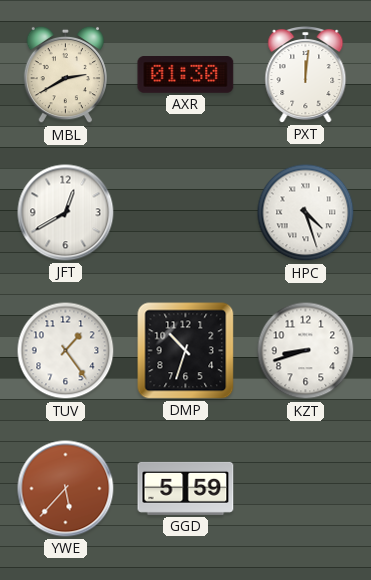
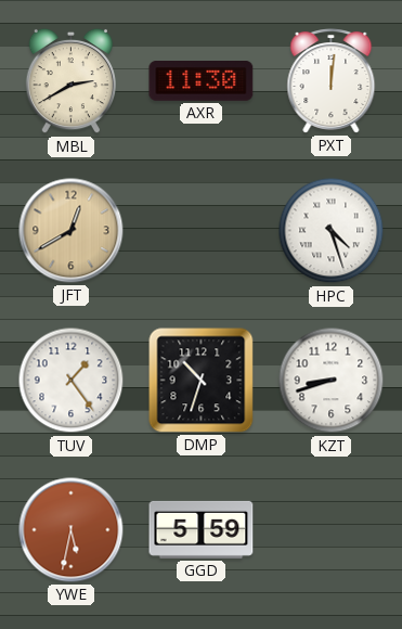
AXR: 01:30 -> 11:30
JFT dial: white -> champagne
YWE: 5:37 -> 5:32
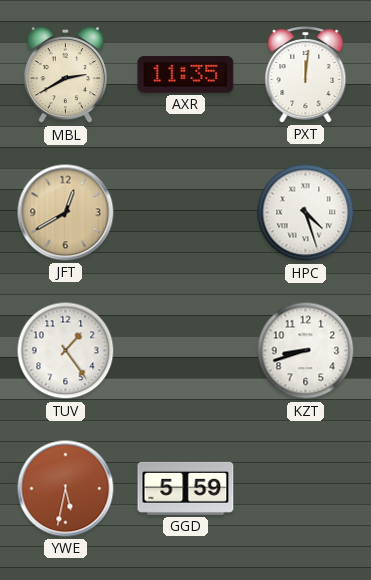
AXR: 11:30 -> 11:35
DMP: 10:33 -> none
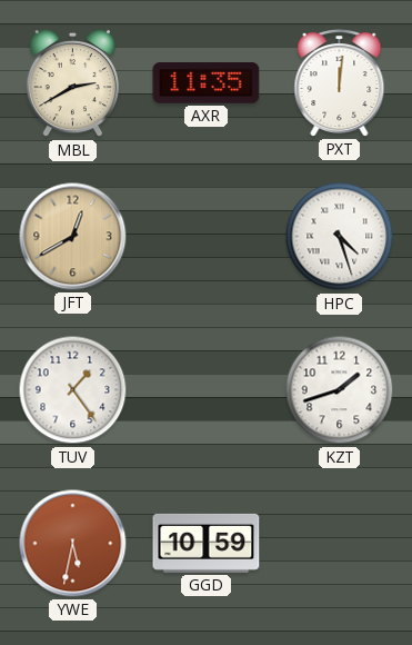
KZT: 8:42 -> 1:42
GGD: 5:59 -> 10:59
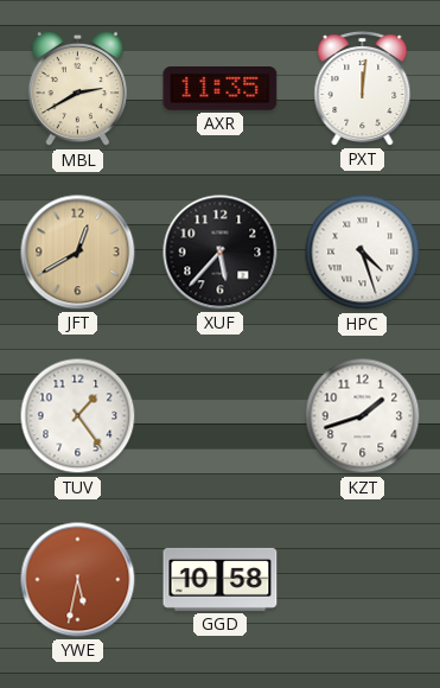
XUF: none -> 5:37
GGD: 10:59 -> 10:58
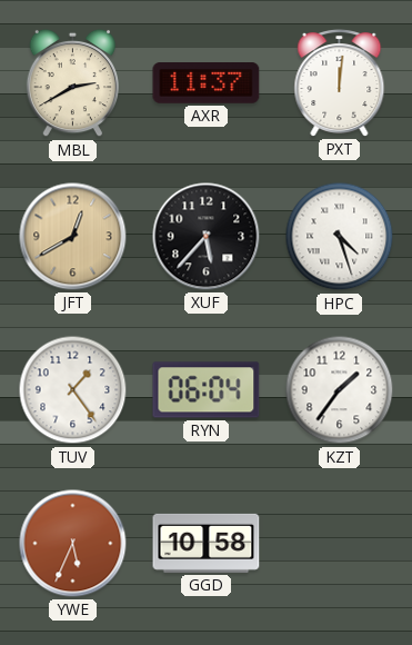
AXR: 11:35 -> 11:37
RYN: none -> 06:04
KZT: 1:42 -> 1:36
YWE: 5:32 -> 5:34
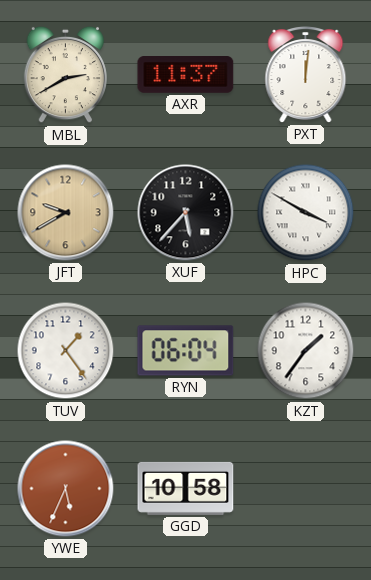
JFT: 12:40 -> 9:40
HPC: 4:27 -> 3:50
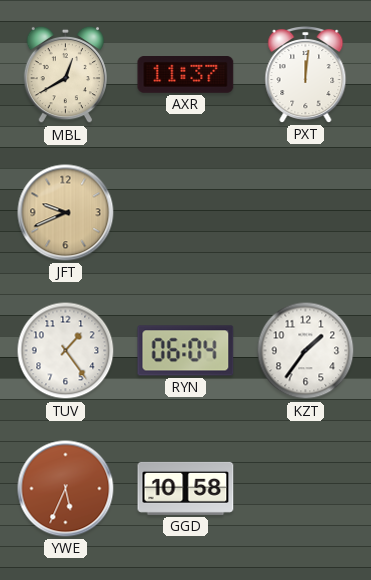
MBL: 2:40 -> 12:40
JFT: 9:40 -> 9:41
XUF: 5:37 -> none
HPC: 3:50 -> none
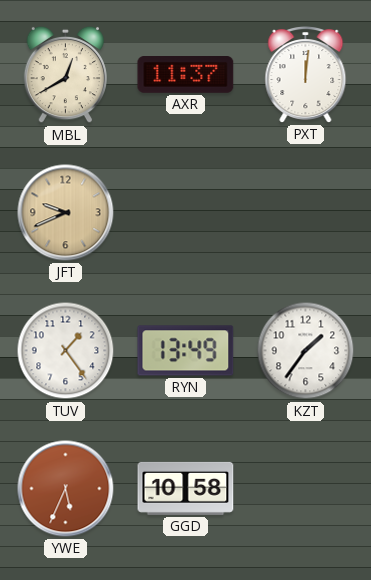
RYN: 06:04 -> 13:49
